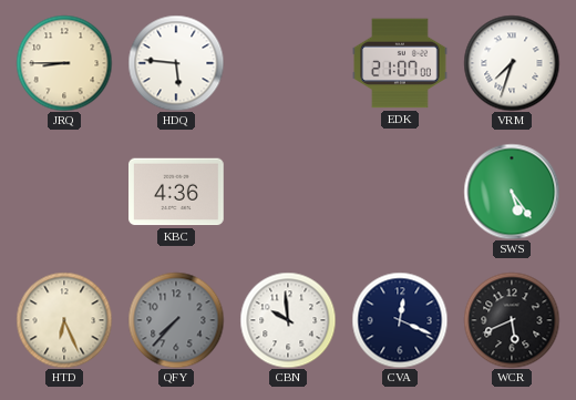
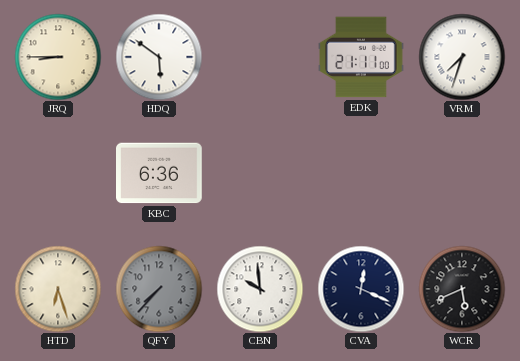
HDQ: 5:46 -> 5:51
EDK: 21:07 -> 21:11
KBC: 4:36 -> 6:36
SWS: 5:24 -> none
HTD: 6:26 -> 6:27
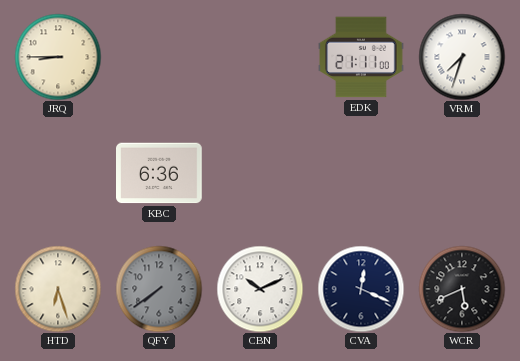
HDQ: 5:51 -> none
QFY: 7:37 -> 7:39
CBN: 9:59 -> 10:11
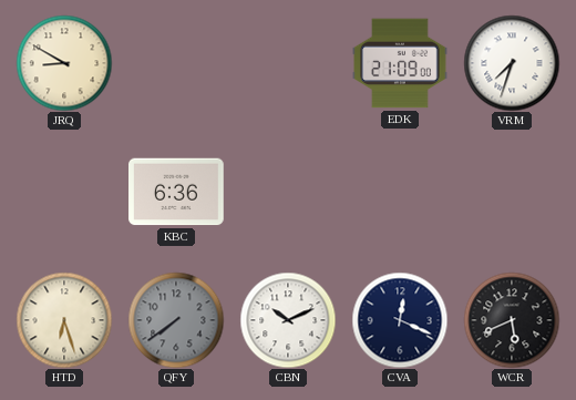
JRQ: 8:45 -> 8:50
EDK: 21:11 -> 21:09
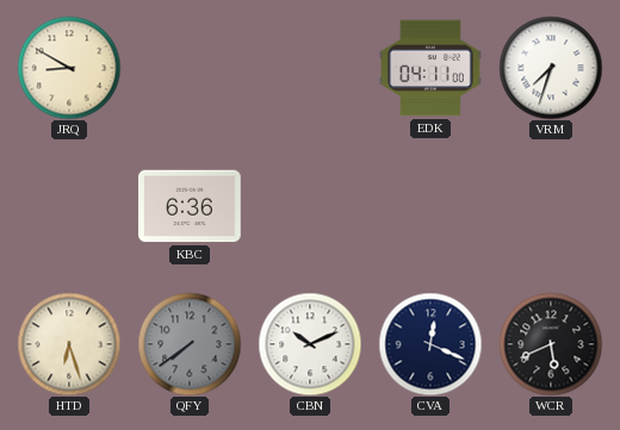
EDK: 21:09 -> 04:11
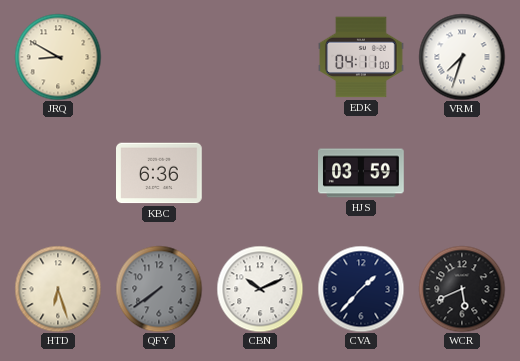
HJS: none -> 03:59
CVA: 12:19 -> 1:37
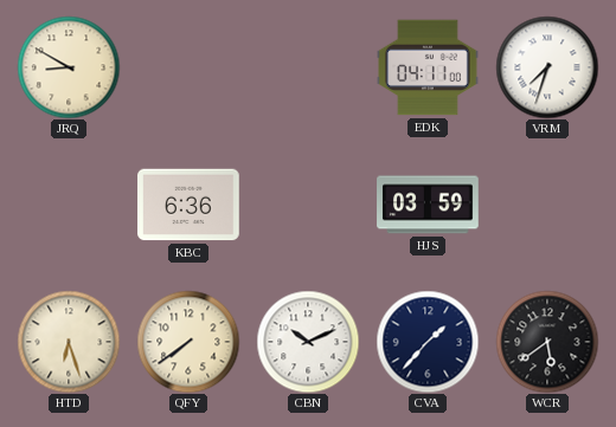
QFY dial: grey -> cream
WCR: 5:41 -> 5:39
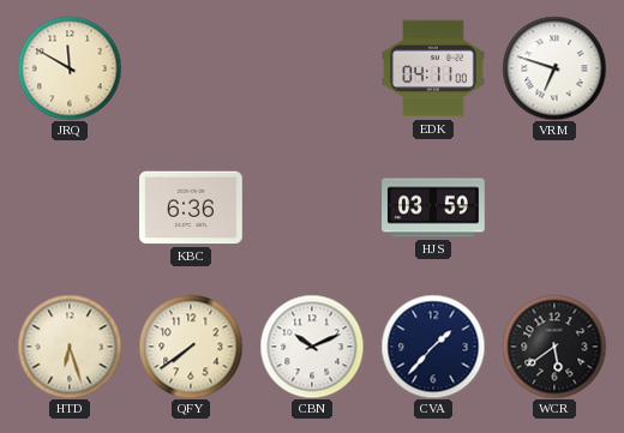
JRQ: 8:50 -> 11:50
VRM: 7:33 -> 6:48
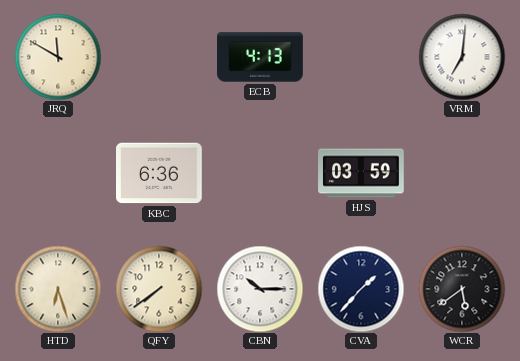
ECB: none -> 4:13
EDK: 04:11 -> none
VRM: 6:48 -> 7:01
CBN: 10:11 -> 10:15
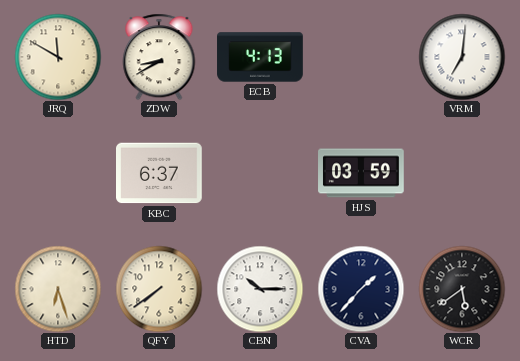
ZDW: none -> 8:40
KBC: 6:36 -> 6:37
